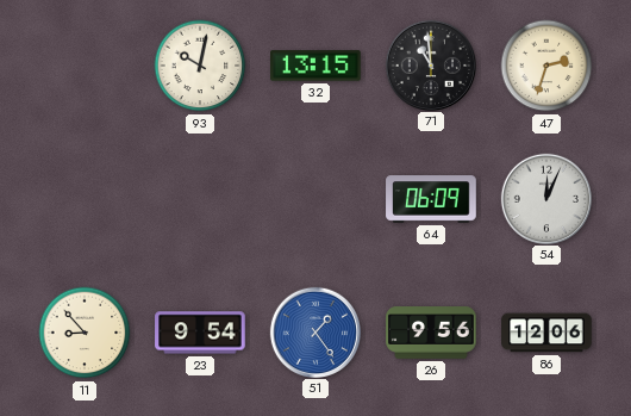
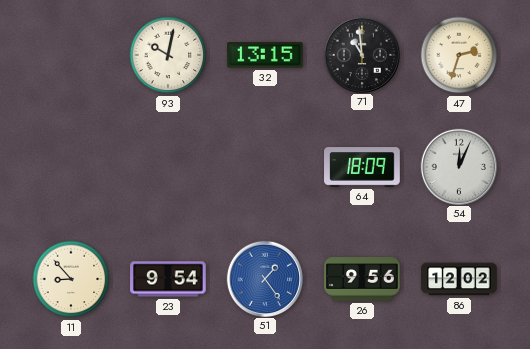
64: 06:09 -> 18:09
86: 12:06 -> 12:02
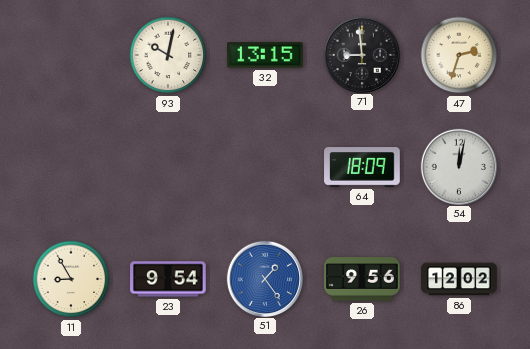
71: 10:59 -> 8:59
54: 12:04 -> 12:02
11: 8:53 -> 8:55
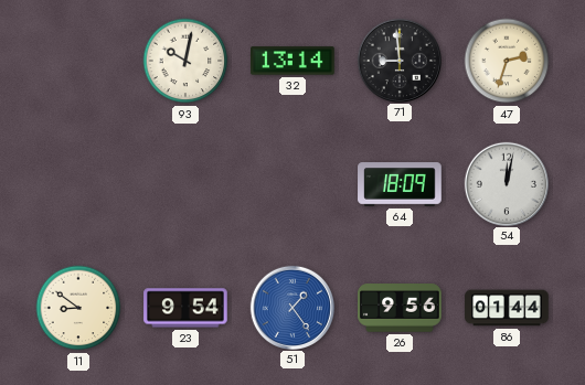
32: 13:15 -> 13:14
11: 8:55 -> 8:51
86: 12:02 -> 01:44
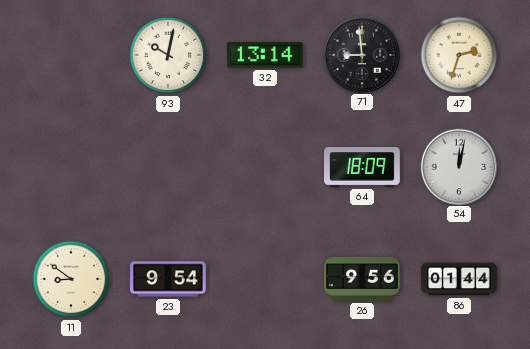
51: 1:24 -> none
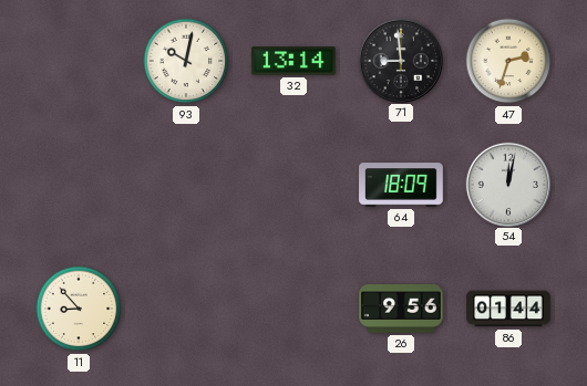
11: 8:51 -> 8:53
23: 9:54 -> none
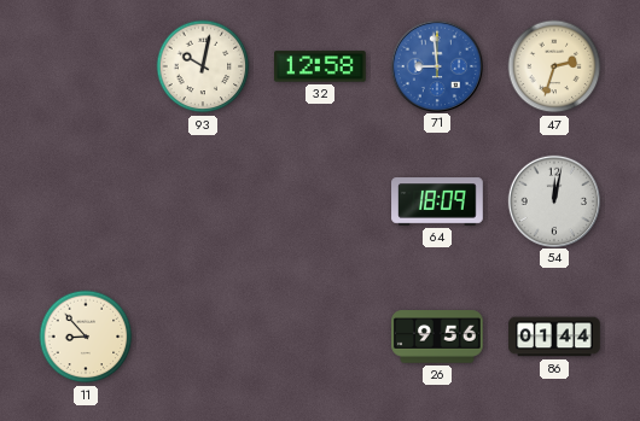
32: 13:14 -> 12:58
71 dial: black -> blue
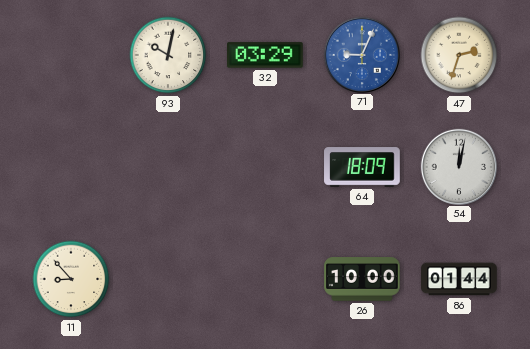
32: 12:58 -> 03:29
71: 8:59 -> 9:04
26: 9:56 -> 10:00
